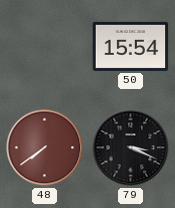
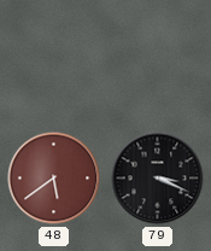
50: 15:54 -> none
48: 7:39 -> 5:39
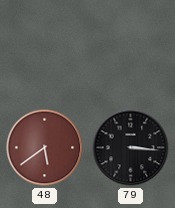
79: 3:19 -> 3:16
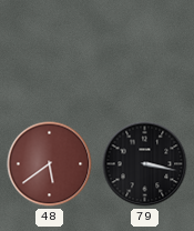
79: 3:16 -> 3:17
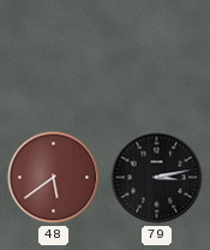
79: 3:17 -> 3:13
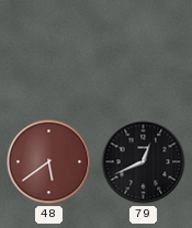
79: 3:13 -> 12:41
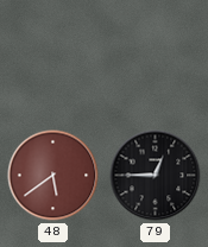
79: 12:41 -> 12:45
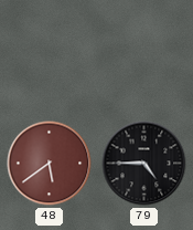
79: 12:45 -> 4:45
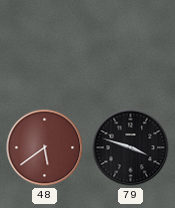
79: 4:45 -> 3:48
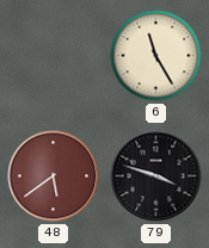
6: none -> 11:25
